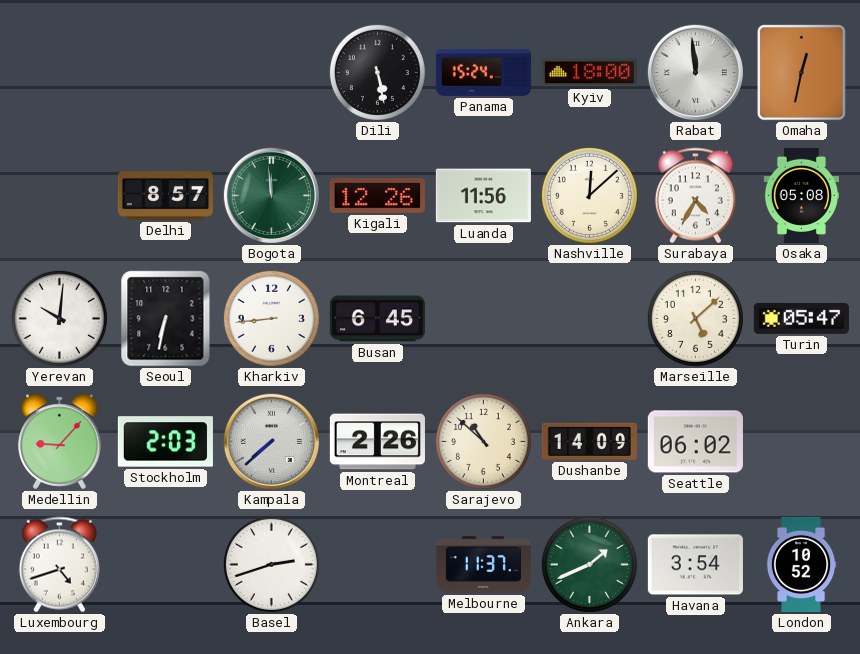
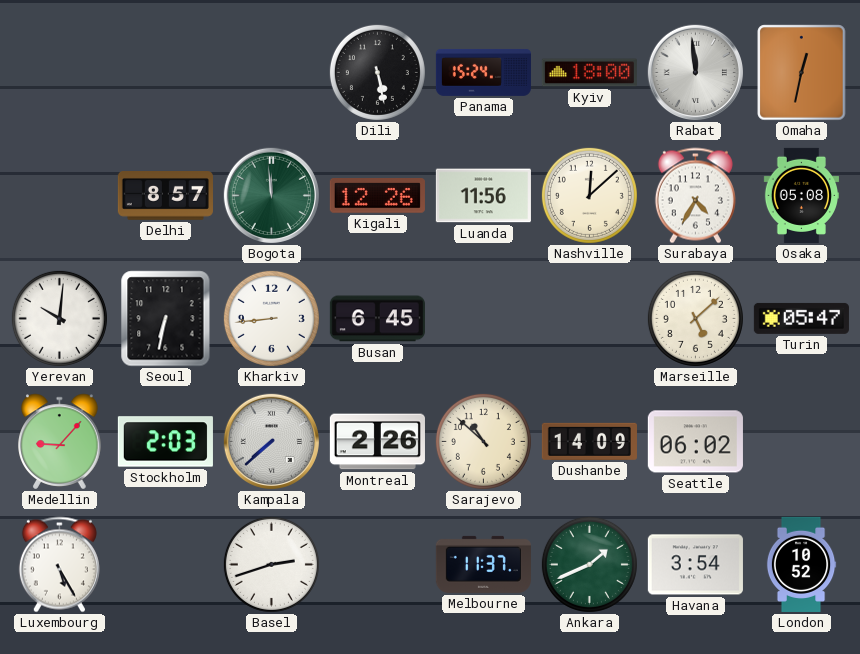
Luxembourg: 4:42 -> 5:25
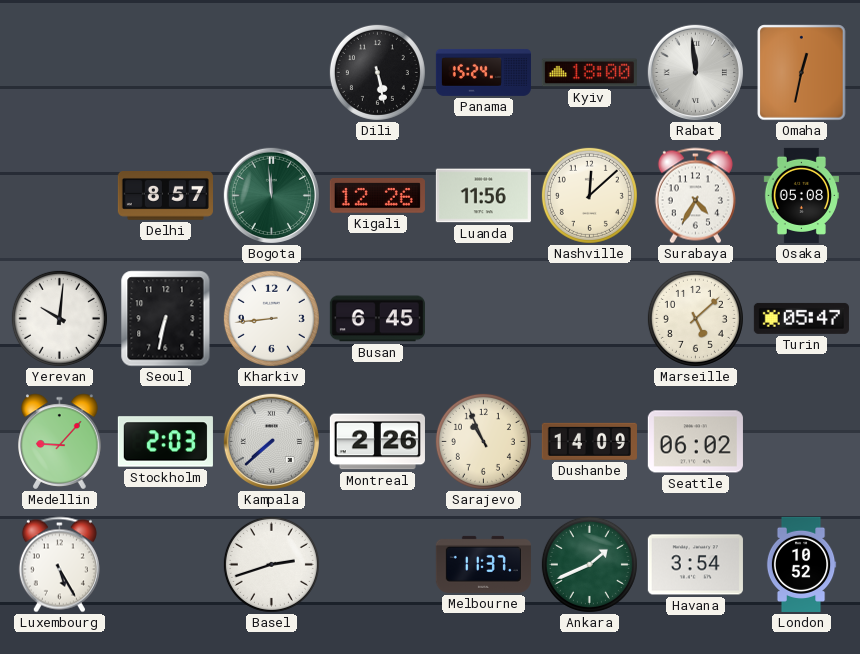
Sarajevo: 10:52 -> 10:56
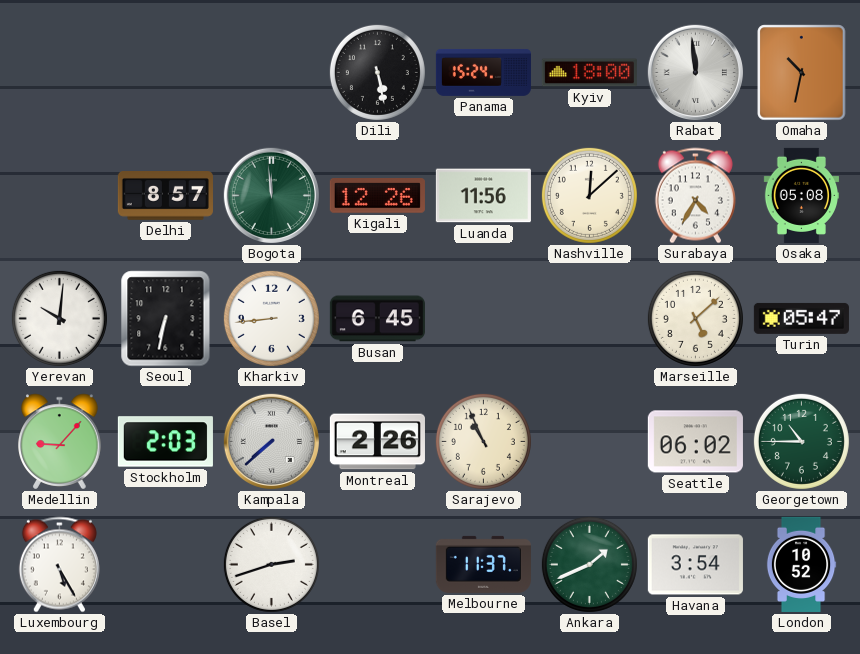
Omaha: 12:32 -> 10:32
Dushanbe: 14:09 -> none
Georgetown: none -> 10:45
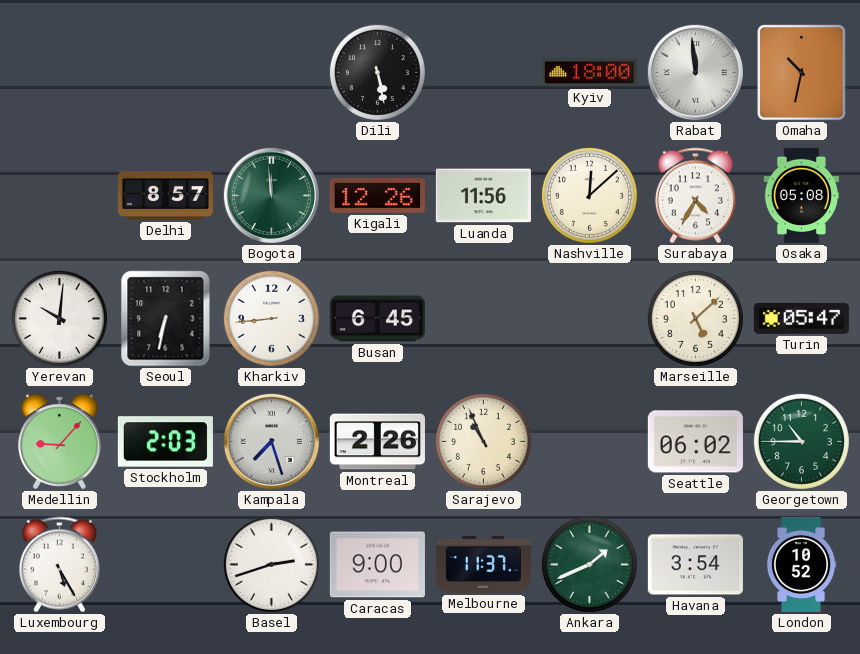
Panama: 15:24 -> none
Kampala: 7:38 -> 7:27
Caracas: none -> 9:00
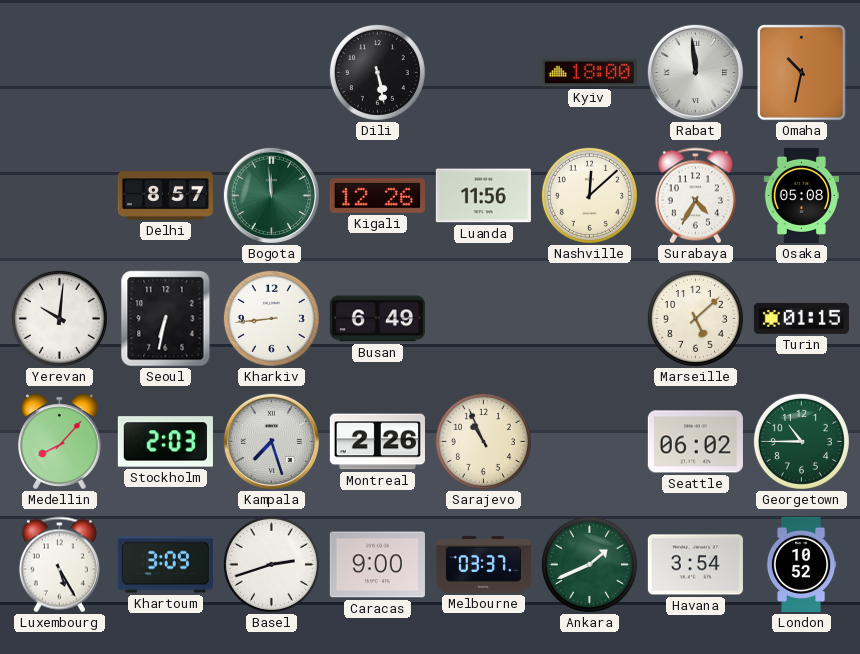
Busan: 6:45 -> 6:49
Turin: 05:47 -> 01:15
Medellin: 9:07 -> 8:07
Khartoum: none -> 3:09
Melbourne: 11:37 -> 03:37
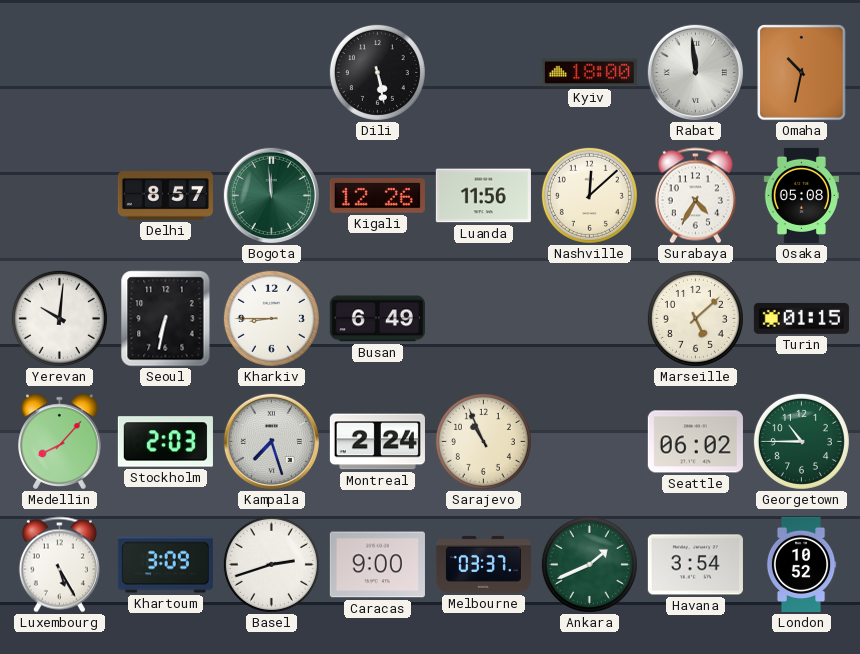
Kharkiv: 8:44 -> 8:45
Montreal: 2:26 -> 2:24
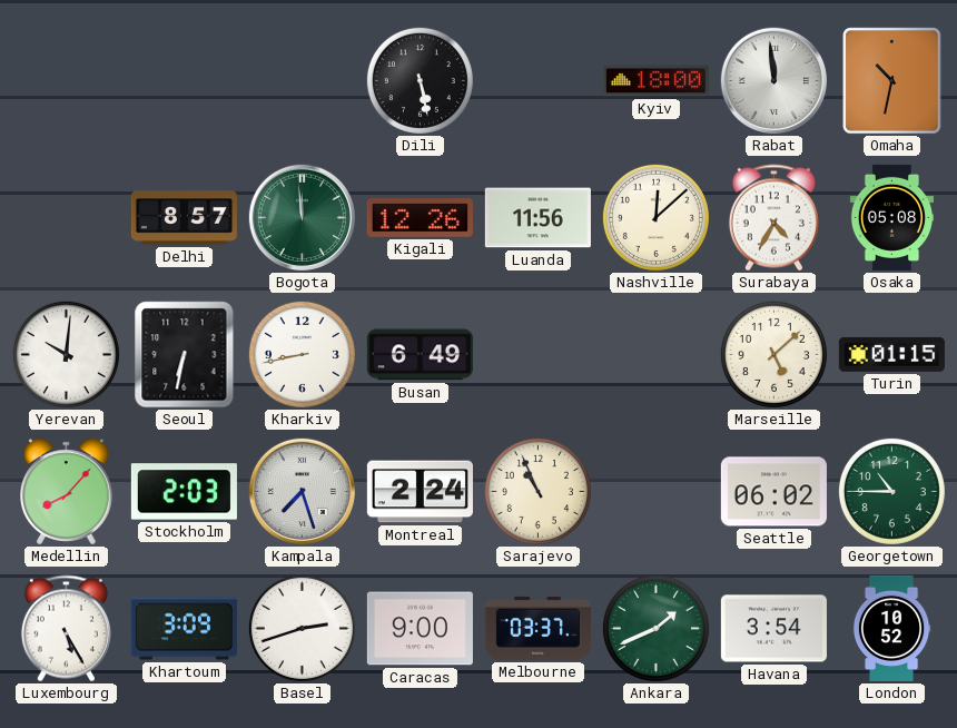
Kharkiv: 8:45 -> 8:43
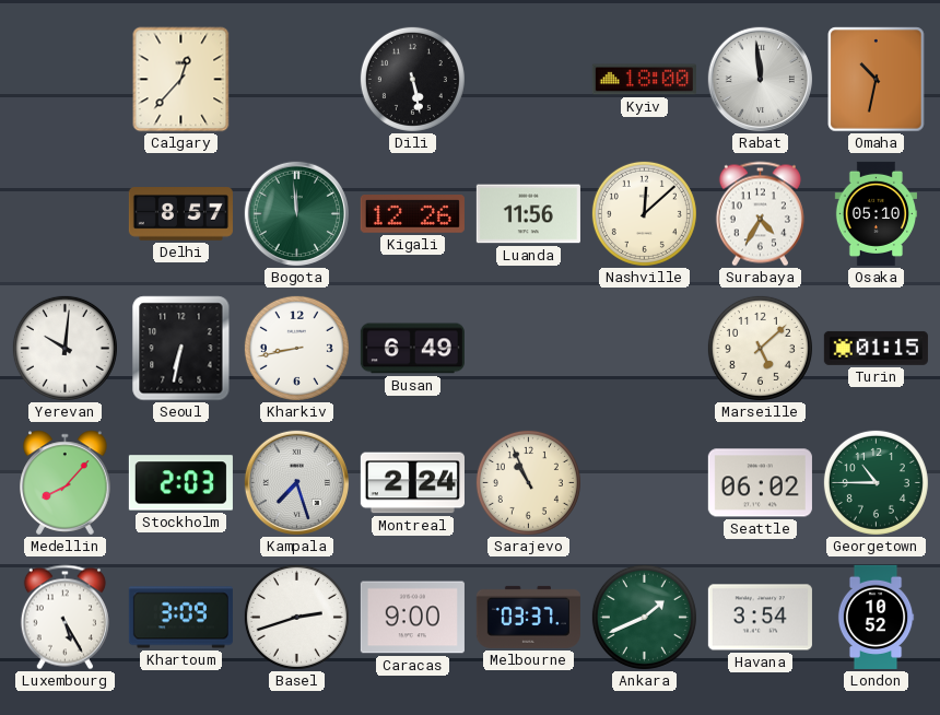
Calgary: none -> 12:37
Osaka: 05:08 -> 05:10
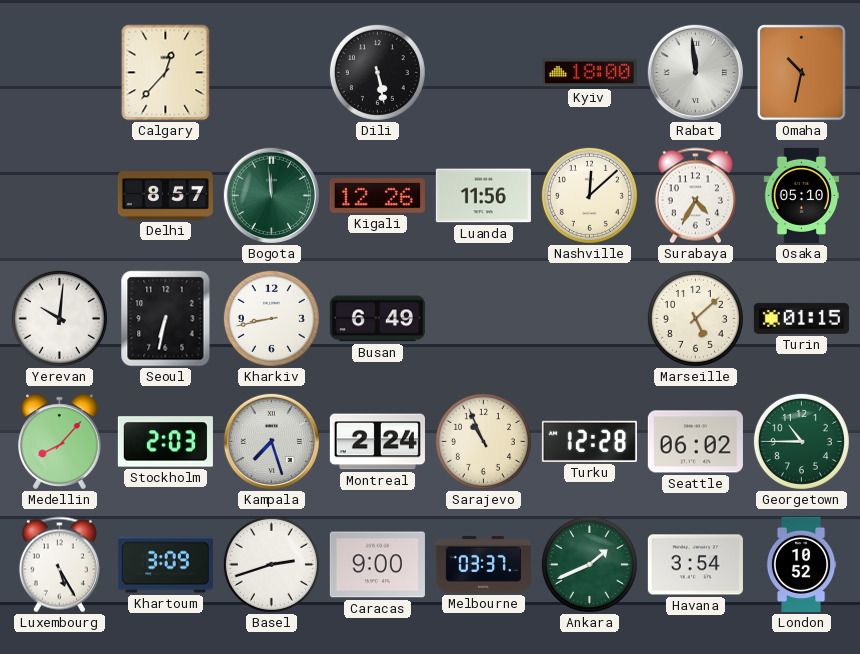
Turku: none -> 12:28
